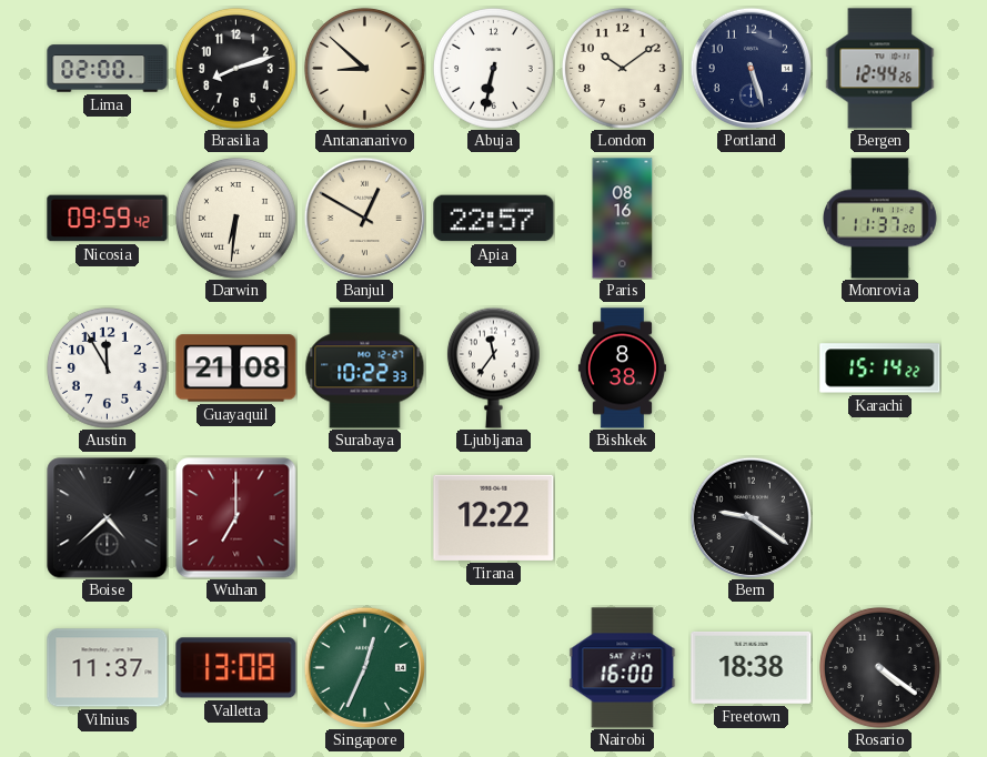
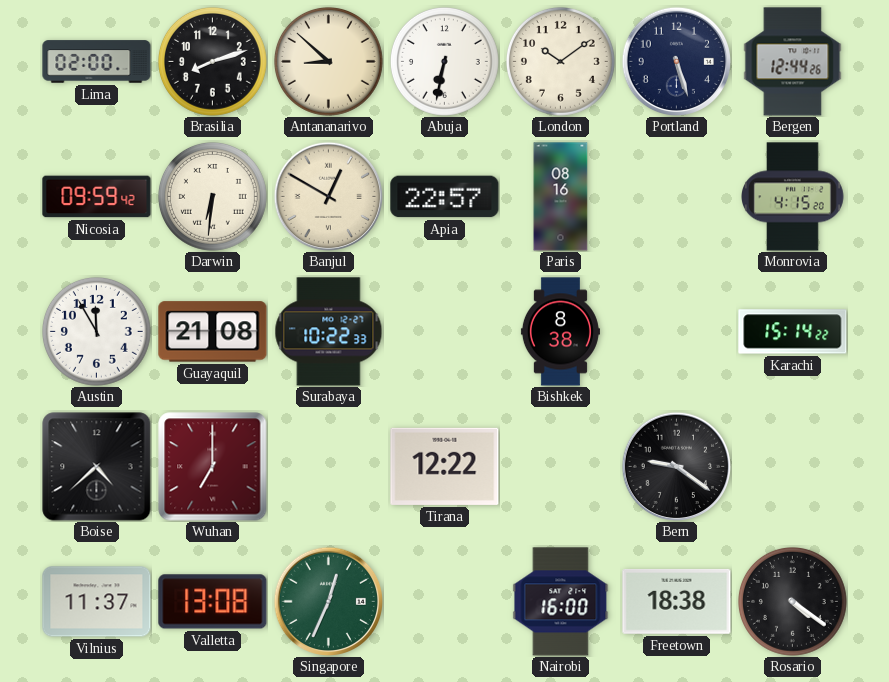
Monrovia: 11:37 -> 4:15
Ljubljana: 11:36 -> none
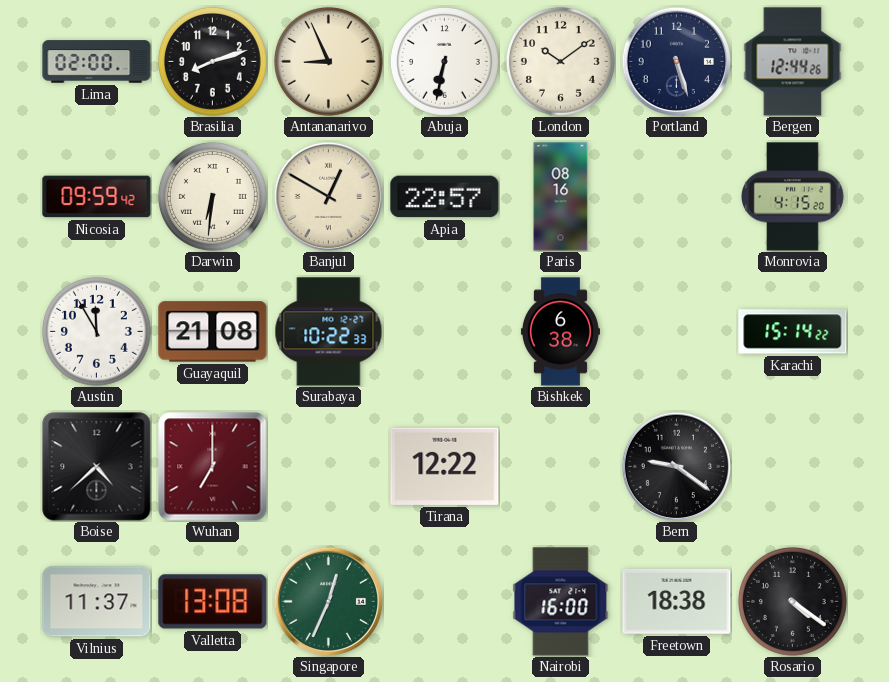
Antananarivo: 8:52 -> 8:56
Bishkek: 8:38 -> 6:38
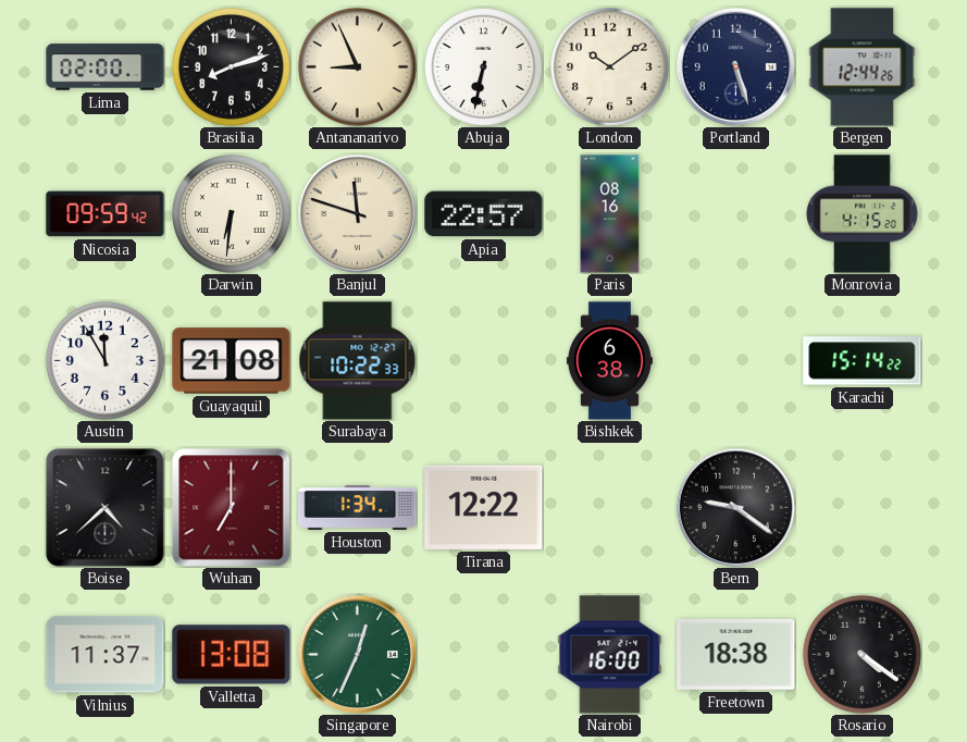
Banjul: 12:50 -> 11:48
Houston: none -> 1:34
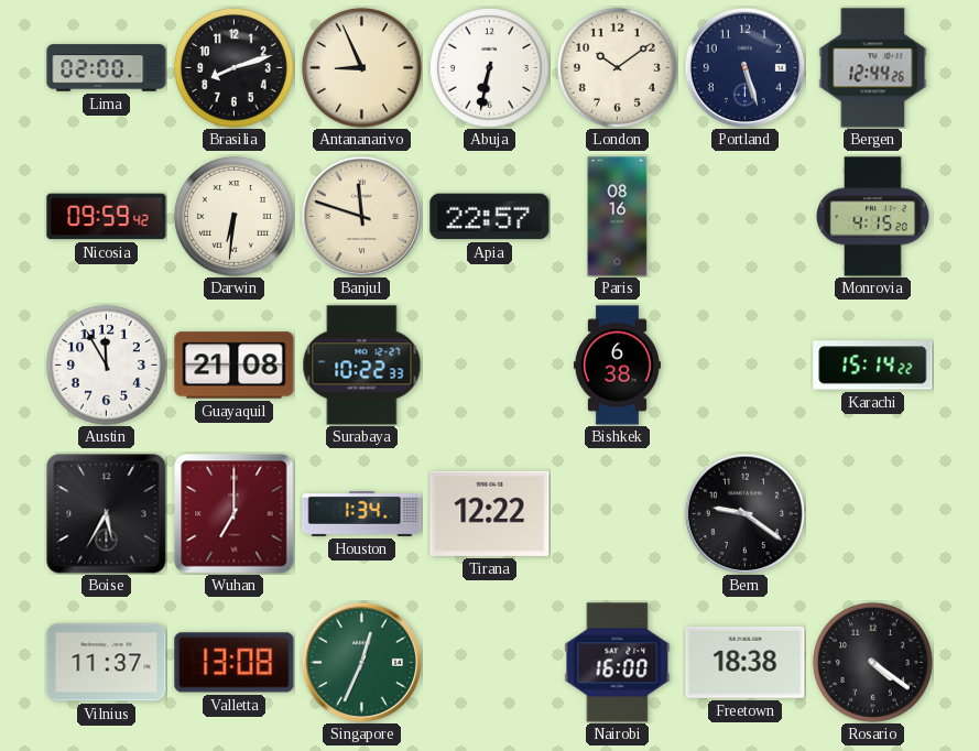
Boise: 4:38 -> 5:35
